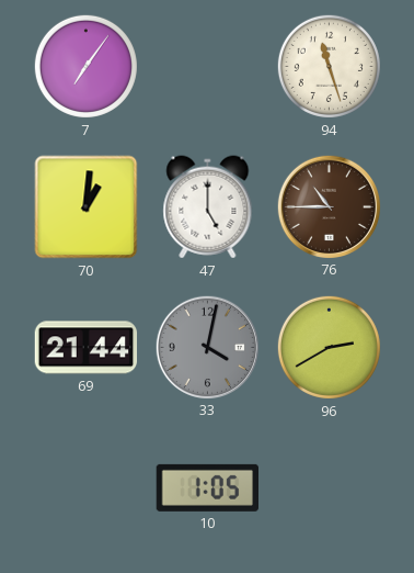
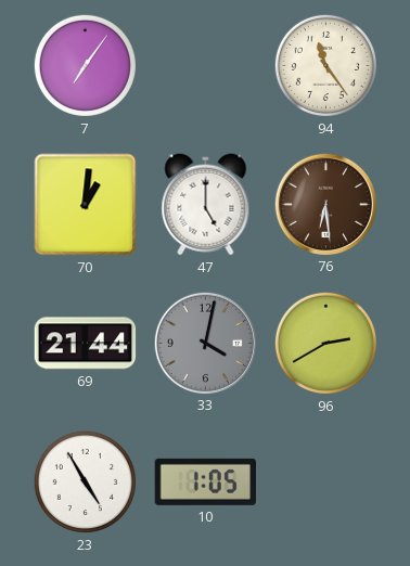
94: 11:27 -> 11:24
76: 10:45 -> 6:29
23: none -> 4:55
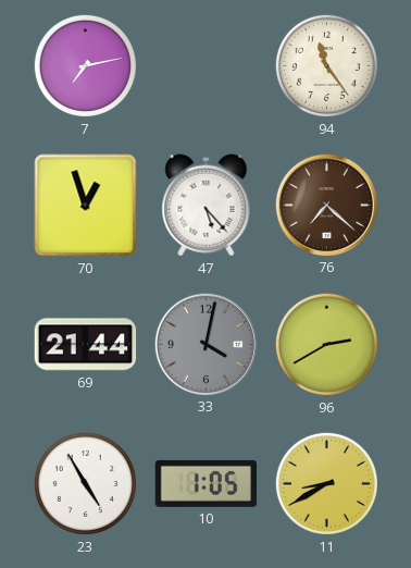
7: 7:06 -> 7:13
70: 1:01 -> 12:57
47: 5:00 -> 5:23
76: 6:29 -> 7:22
11: none -> 8:40
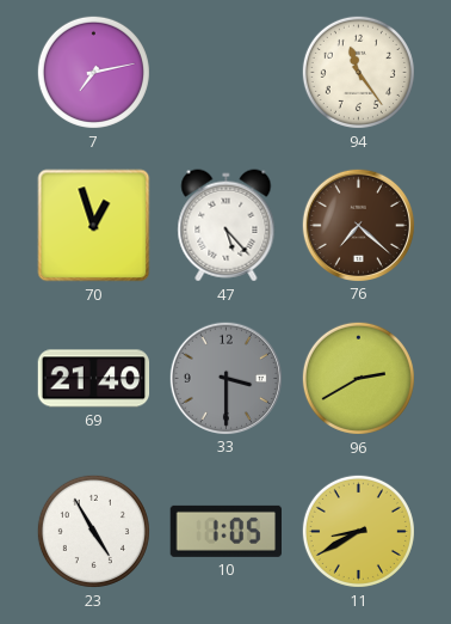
69: 21:44 -> 21:40
33: 4:02 -> 3:30
